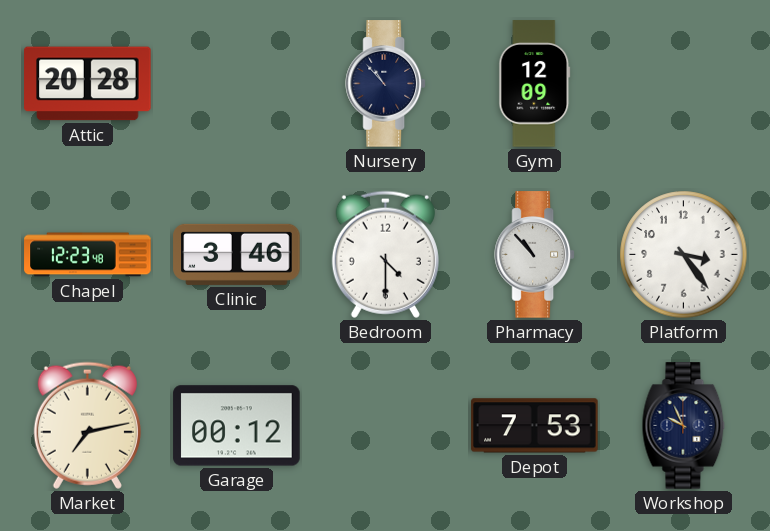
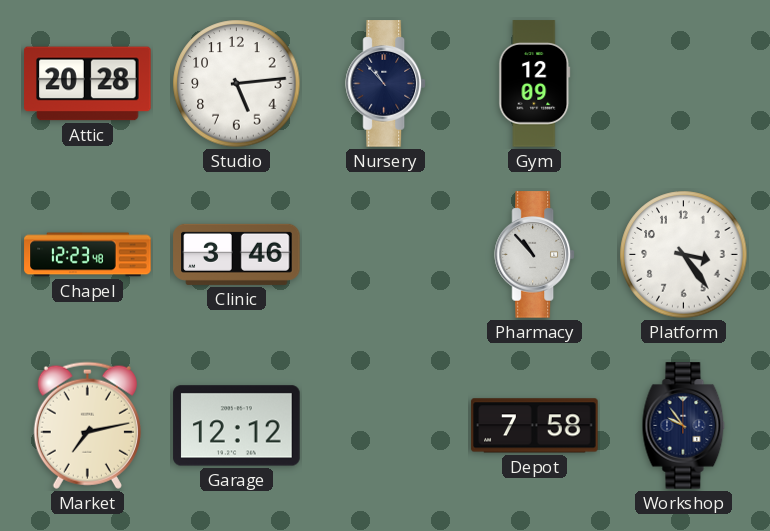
Studio: none -> 5:14
Bedroom: 4:30 -> none
Garage: 00:12 -> 12:12
Depot: 7:53 -> 7:58
Workshop: 9:56 -> 9:54
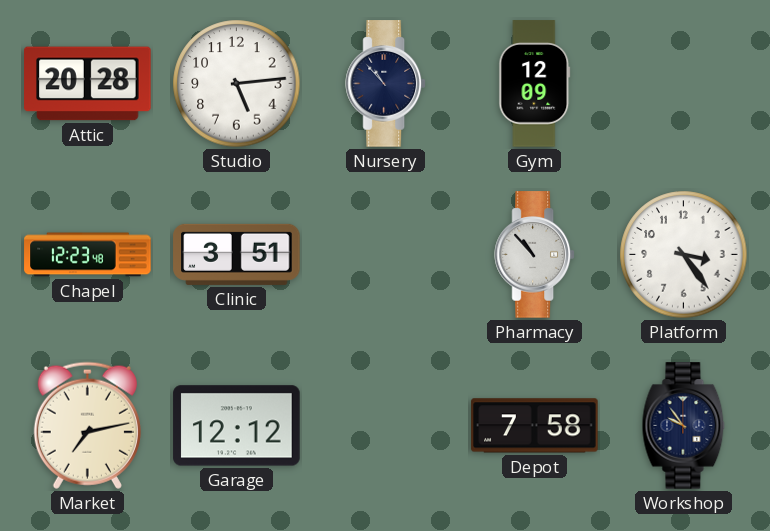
Clinic: 3:46 -> 3:51
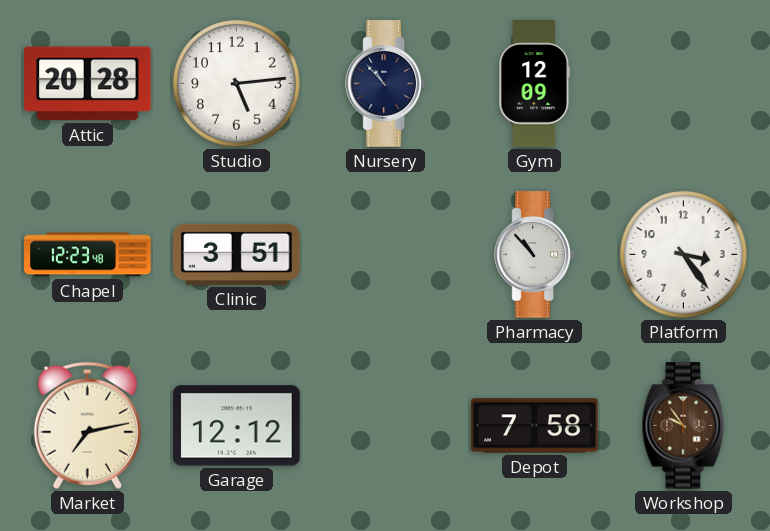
Workshop dial: navy -> brown
